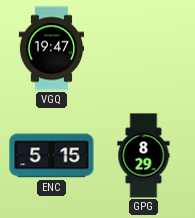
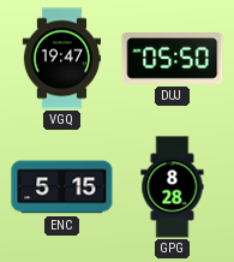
DUJ: none -> 05:50
GPG: 8:29 -> 8:28
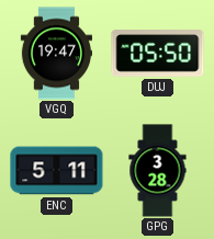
ENC: 5:15 -> 5:11
GPG: 8:28 -> 3:28
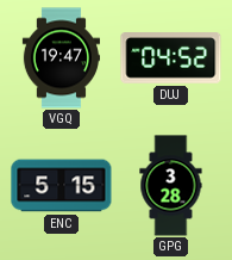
DUJ: 05:50 -> 04:52
ENC: 5:11 -> 5:15
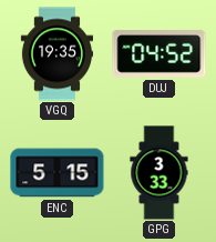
VGQ: 19:47 -> 19:35
GPG: 3:28 -> 3:33
